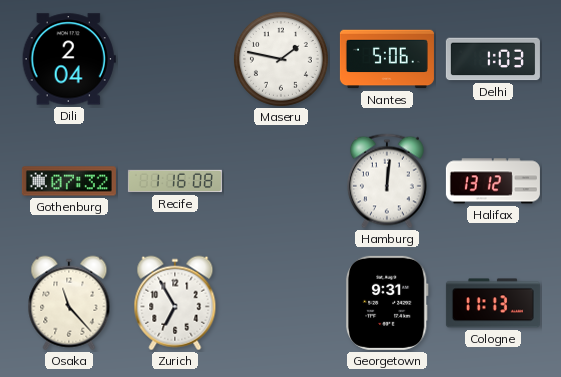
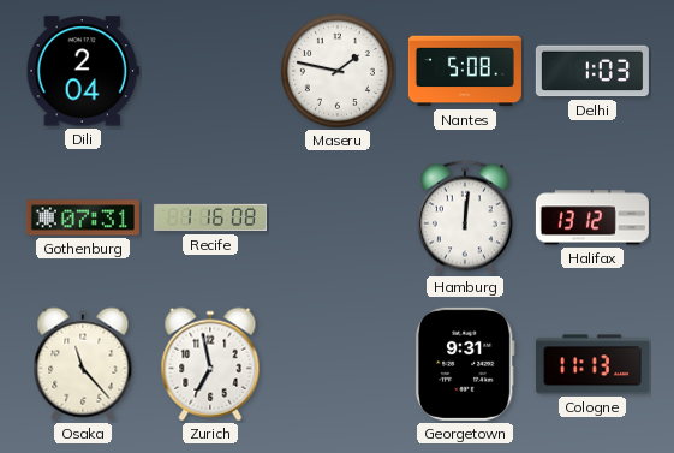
Nantes: 5:06 -> 5:08
Gothenburg: 07:32 -> 07:31
Zurich: 6:55 -> 6:58
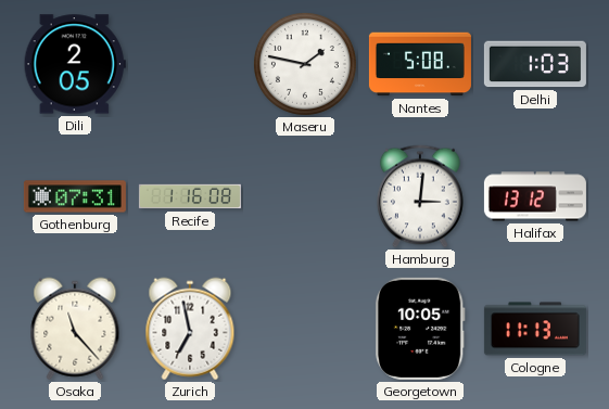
Dili: 2:04 -> 2:05
Hamburg: 12:01 -> 3:01
Georgetown: 9:31 -> 10:05
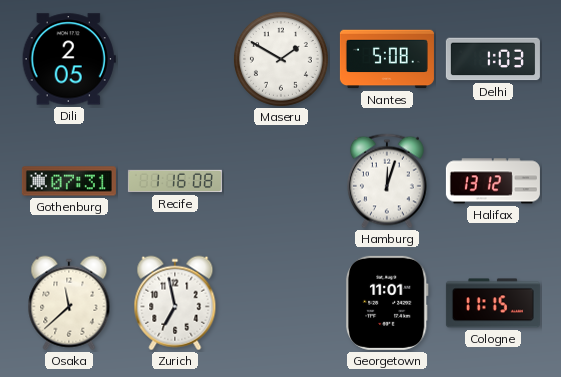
Maseru: 1:47 -> 1:50
Hamburg: 3:01 -> 12:03
Osaka: 11:23 -> 11:38
Georgetown: 10:05 -> 11:01
Cologne: 11:13 -> 11:15
